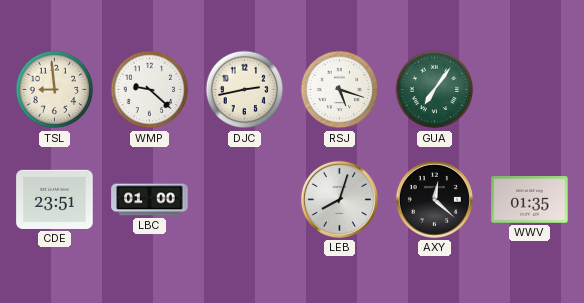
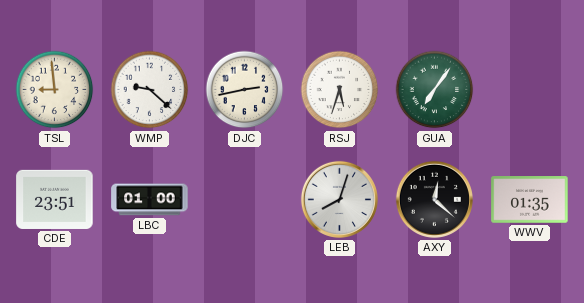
RSJ: 5:18 -> 5:33
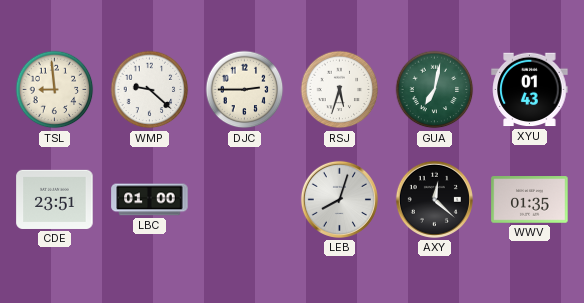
DJC: 2:43 -> 2:45
GUA: 7:06 -> 7:02
XYU: none -> 01:43
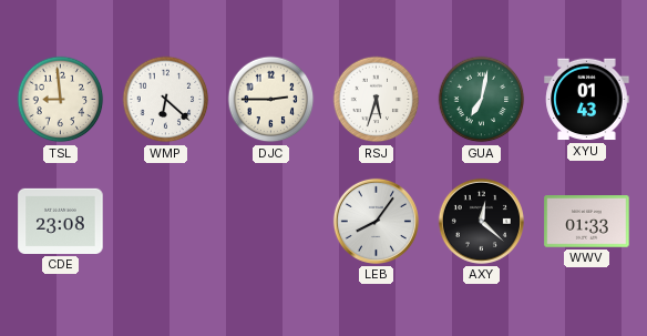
WMP: 9:22 -> 6:22
CDE: 23:51 -> 23:08
LBC: 01:00 -> none
LEB: 8:03 -> 8:06
WWV: 01:35 -> 01:33
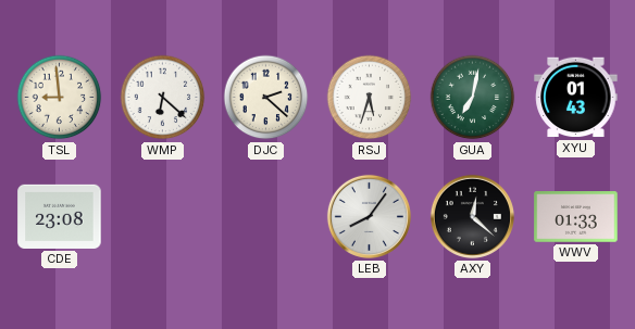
DJC: 2:45 -> 2:22
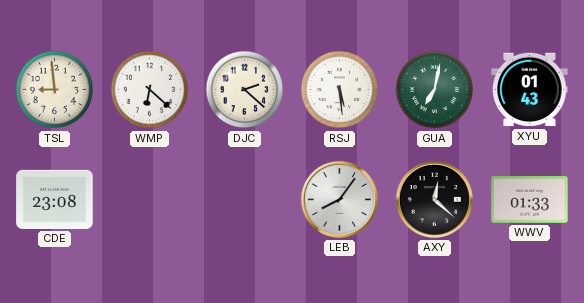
RSJ: 5:33 -> 5:29
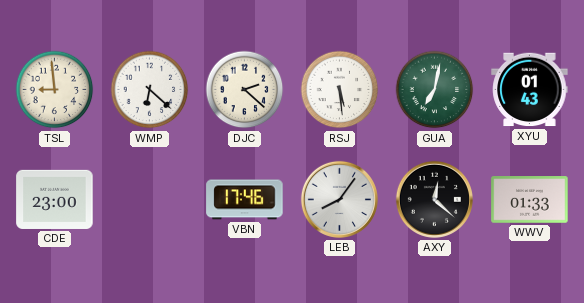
CDE: 23:08 -> 23:00
VBN: none -> 17:46
